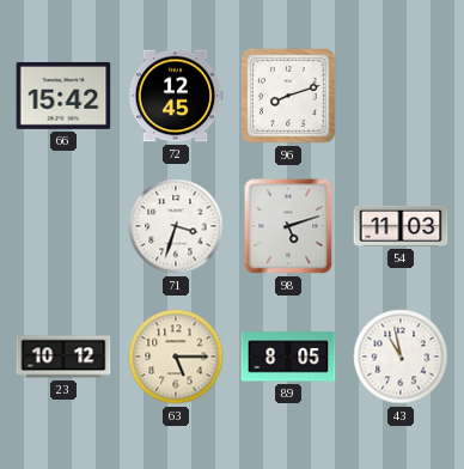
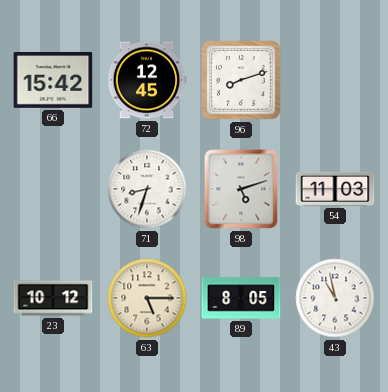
71: 3:33 -> 8:33
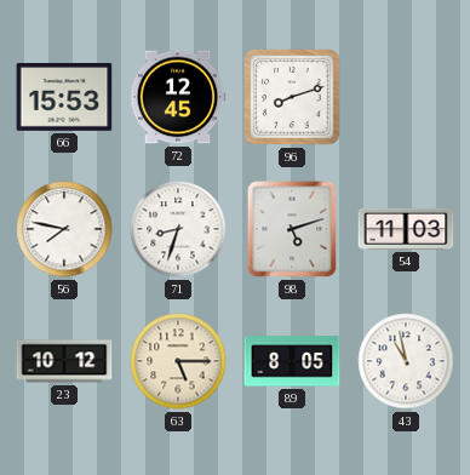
66: 15:42 -> 15:53
56: none -> 7:47
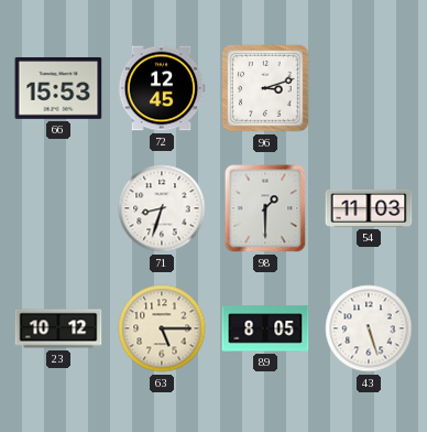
96: 8:12 -> 3:12
56: 7:47 -> none
98: 5:12 -> 1:30
43: 10:58 -> 5:27
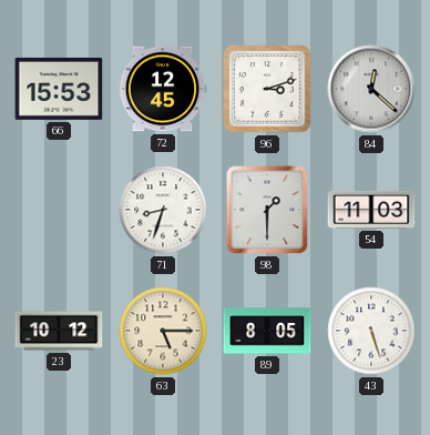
84: none -> 12:22
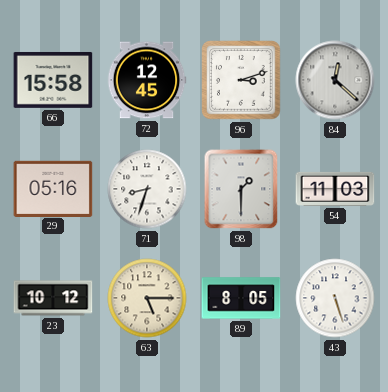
66: 15:53 -> 15:58
29: none -> 05:16
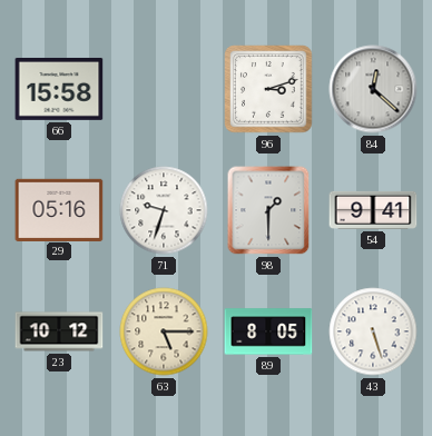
72: 12:45 -> none
71: 8:33 -> 9:33
54: 11:03 -> 9:41
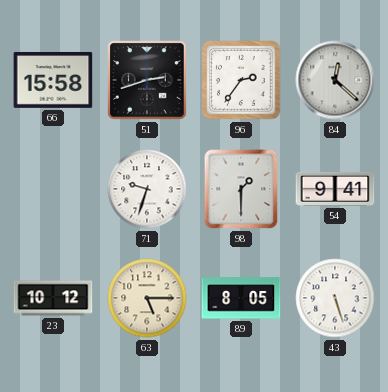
51: none -> 2:42
96: 3:12 -> 2:36
29: 05:16 -> none
